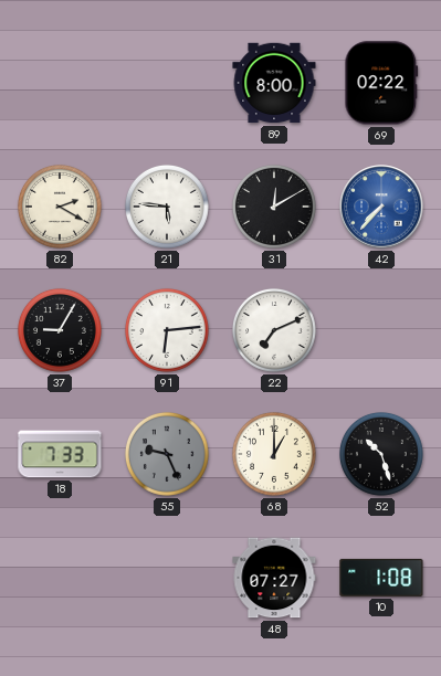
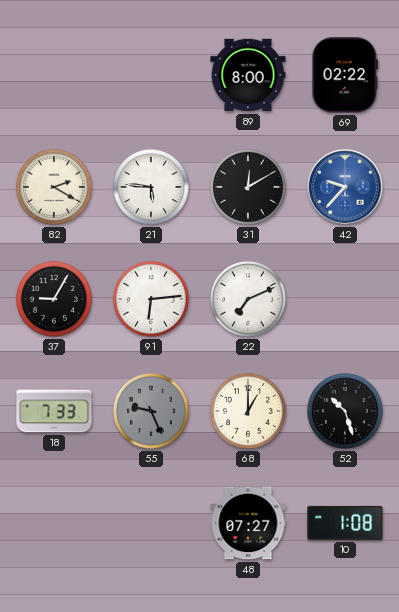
42: 7:37 -> 9:37
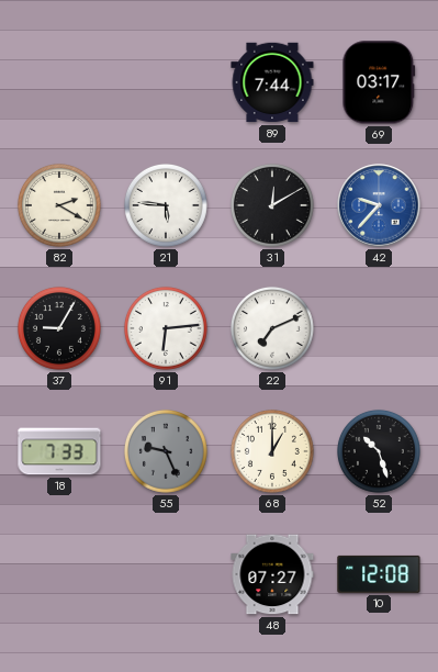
89: 8:00 -> 7:44
69: 02:22 -> 03:17
10: 1:08 -> 12:08
